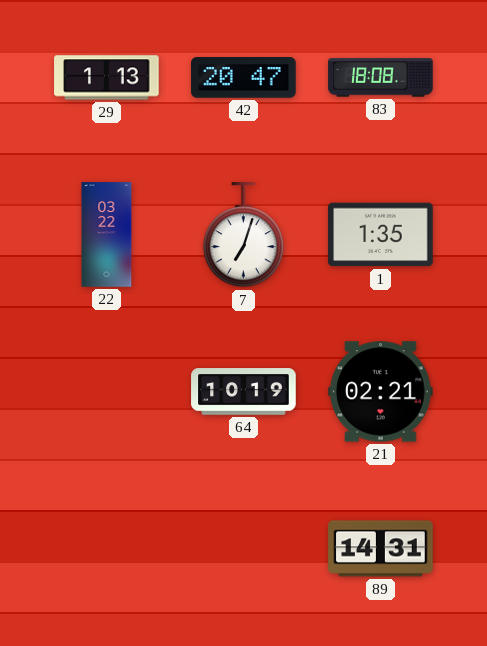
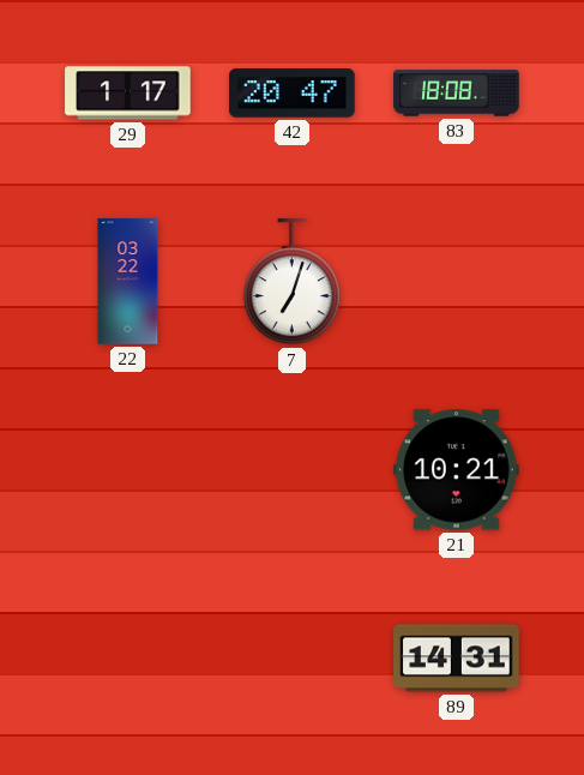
29: 1:13 -> 1:17
1: 1:35 -> none
64: 10:19 -> none
21: 02:21 -> 10:21
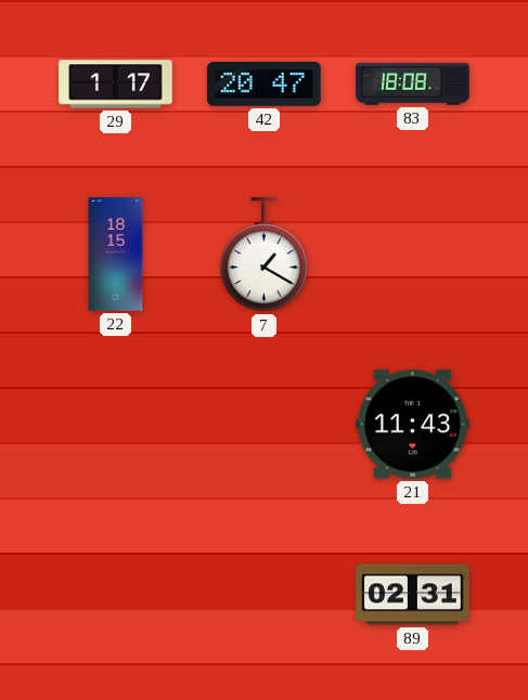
22: 03:22 -> 18:15
7: 7:03 -> 1:20
21: 10:21 -> 11:43
89: 14:31 -> 02:31
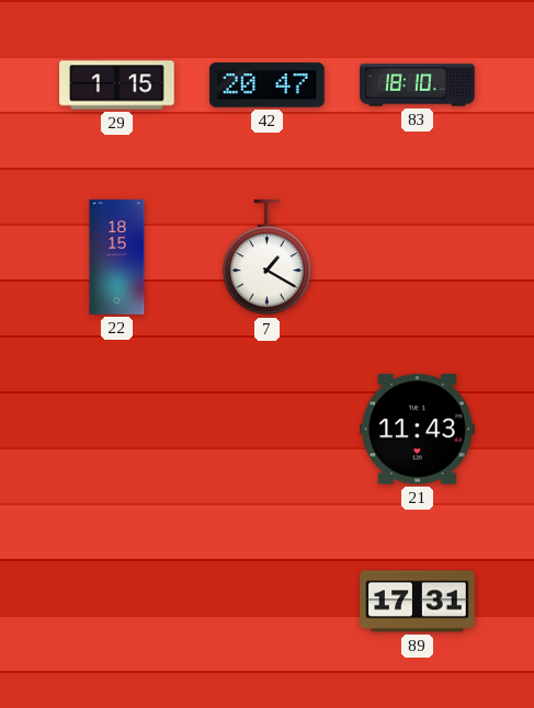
29: 1:17 -> 1:15
83: 18:08 -> 18:10
89: 02:31 -> 17:31
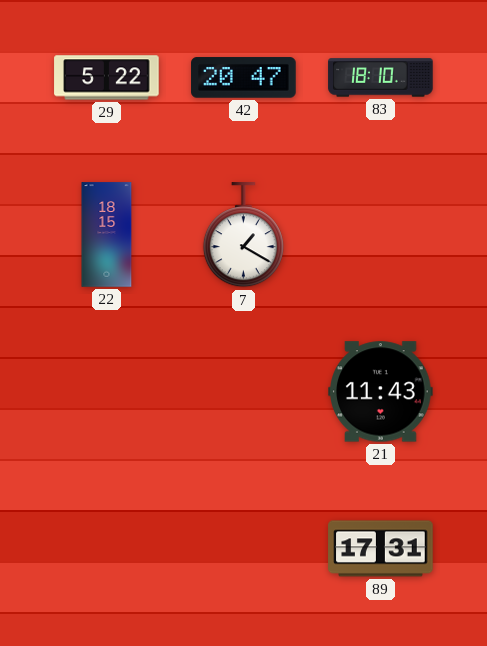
29: 1:15 -> 5:22
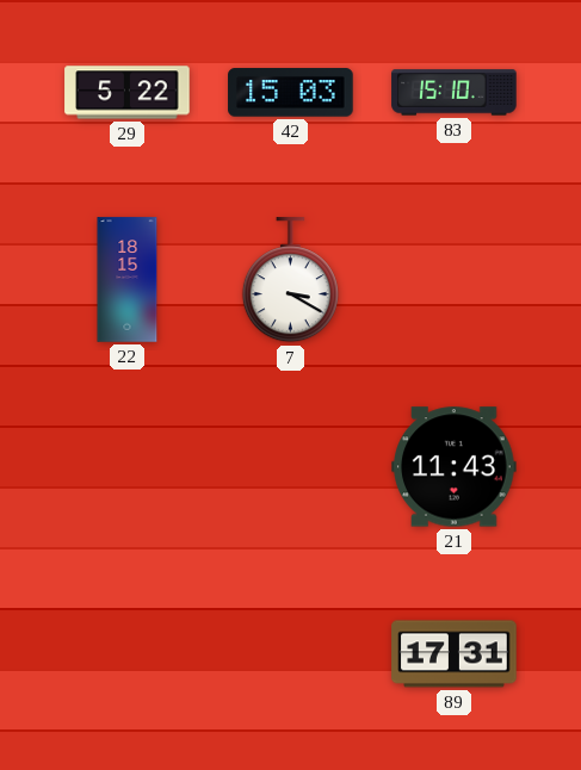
42: 20:47 -> 15:03
83: 18:10 -> 15:10
7: 1:20 -> 3:20
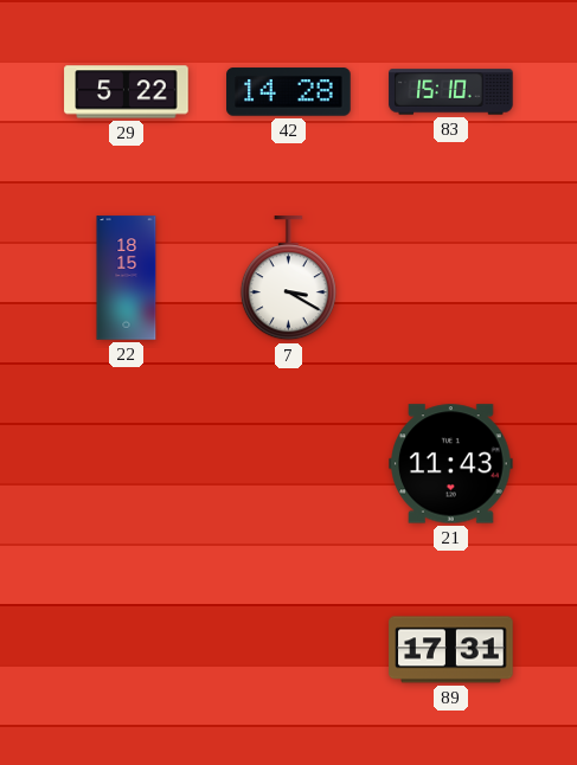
42: 15:03 -> 14:28
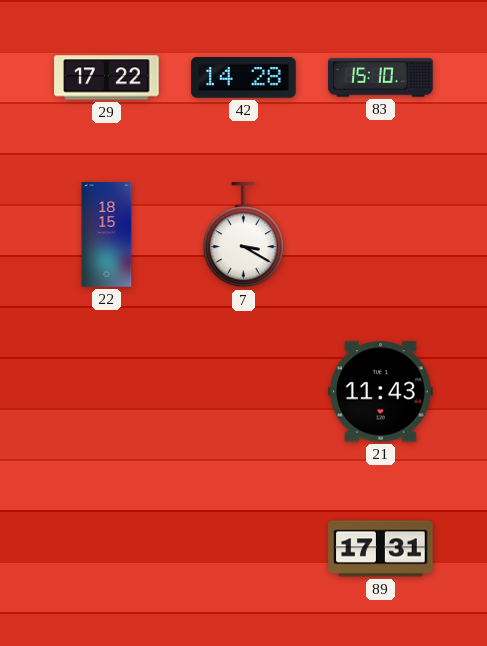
29: 5:22 -> 17:22
